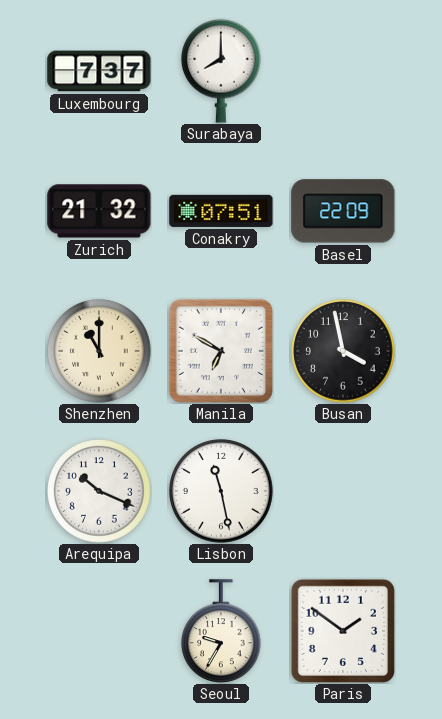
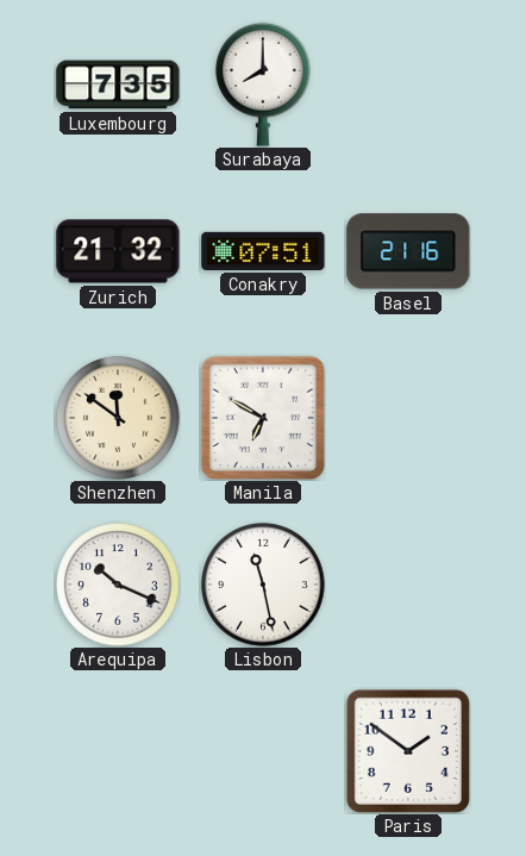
Luxembourg: 7:37 -> 7:35
Basel: 22:09 -> 21:16
Shenzhen: 11:00 -> 11:51
Busan: 3:58 -> none
Seoul: 9:35 -> none
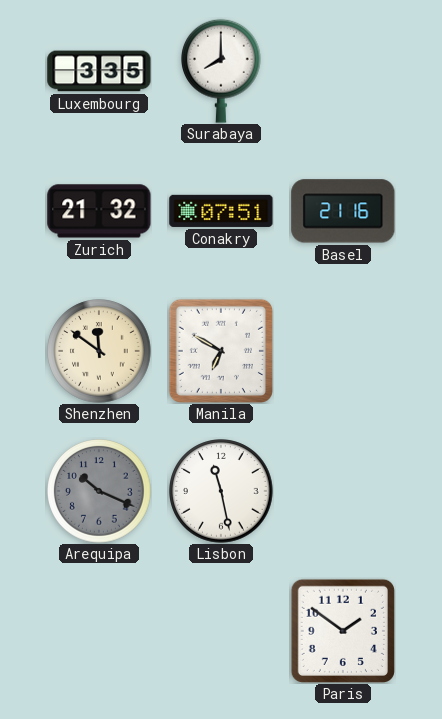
Luxembourg: 7:35 -> 3:35
Arequipa dial: white -> grey
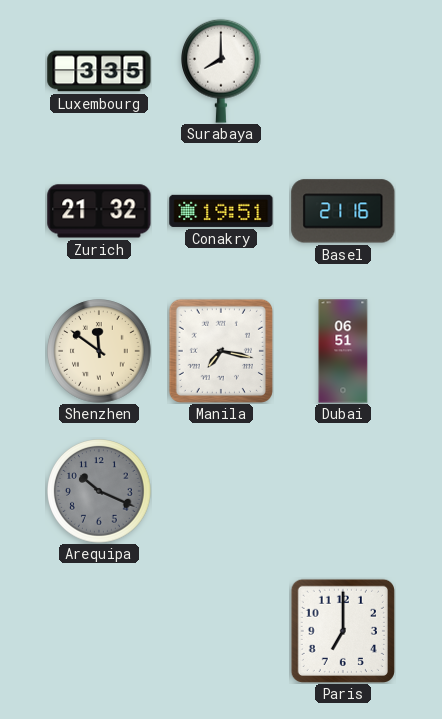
Conakry: 07:51 -> 19:51
Manila: 6:50 -> 7:17
Dubai: none -> 06:51
Lisbon: 11:28 -> none
Paris: 1:51 -> 7:00
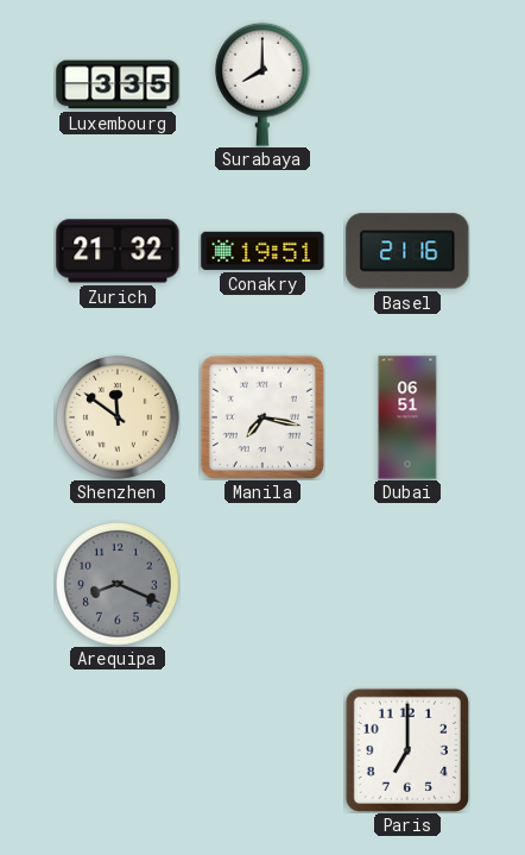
Arequipa: 10:19 -> 8:19
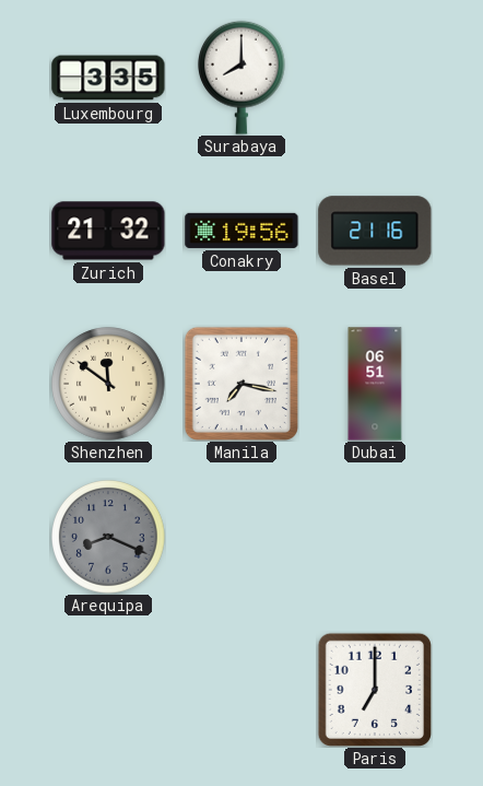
Conakry: 19:51 -> 19:56
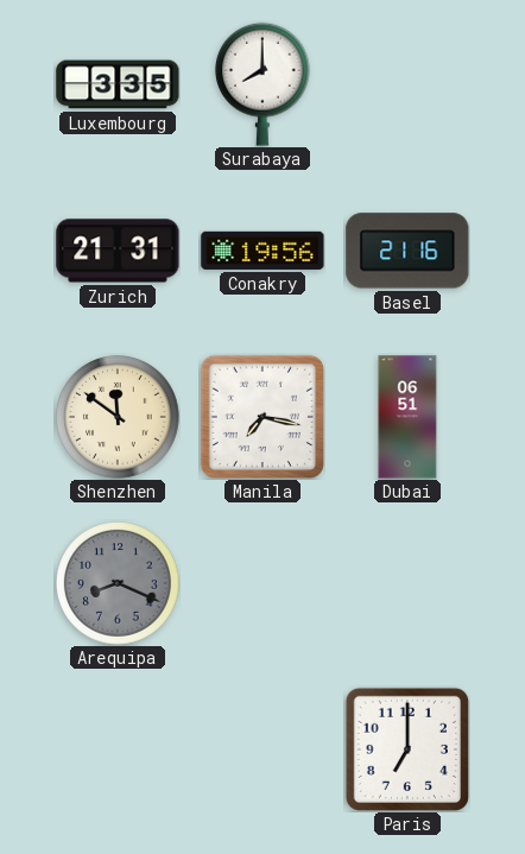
Zurich: 21:32 -> 21:31
